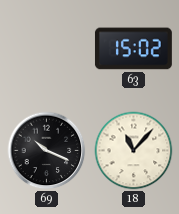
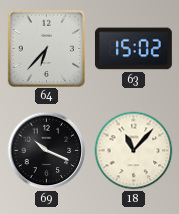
64: none -> 6:37
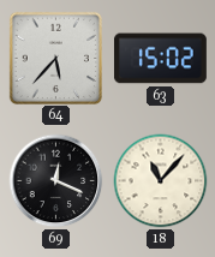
64: 6:37 -> 5:37
69: 10:19 -> 12:19
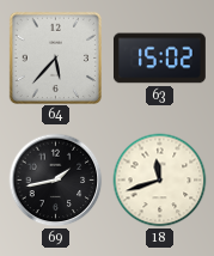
69: 12:19 -> 1:43
18: 11:07 -> 11:42
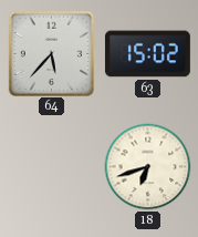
69: 1:43 -> none
18: 11:42 -> 6:42
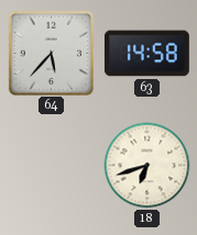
63: 15:02 -> 14:58
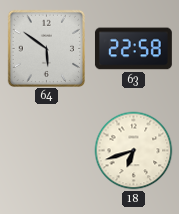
64: 5:37 -> 5:51
63: 14:58 -> 22:58
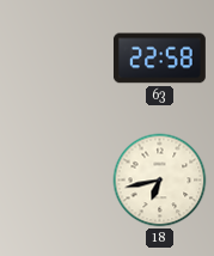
64: 5:51 -> none
18: 6:42 -> 6:43
